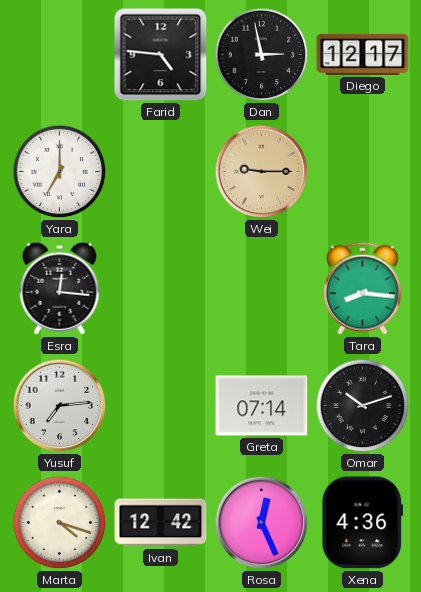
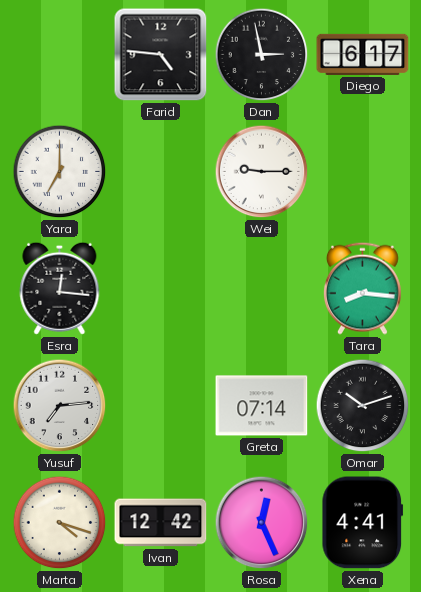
Diego: 12:17 -> 6:17
Wei dial: champagne -> white
Xena: 4:36 -> 4:41
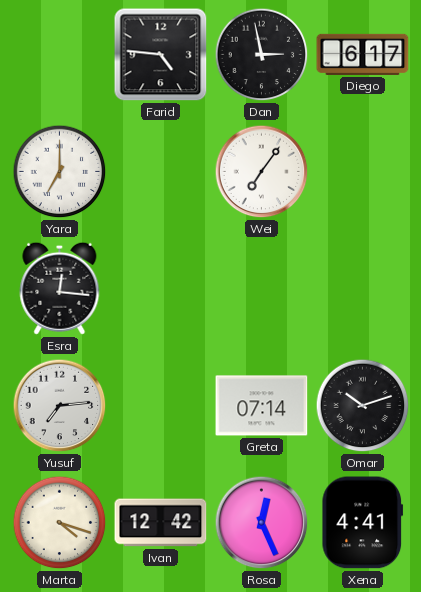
Wei: 9:15 -> 7:06
Tara: 8:16 -> none
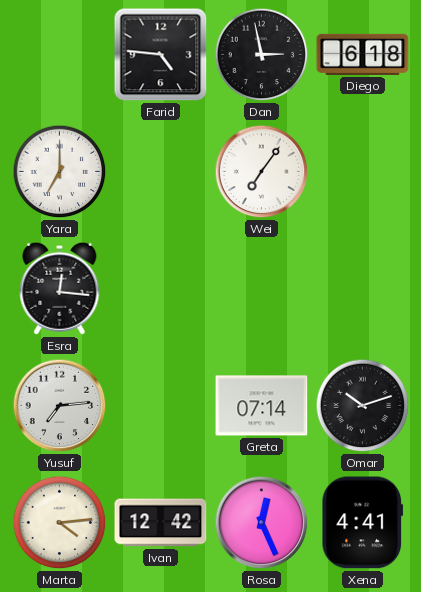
Diego: 6:17 -> 6:18
Marta: 4:18 -> 4:14
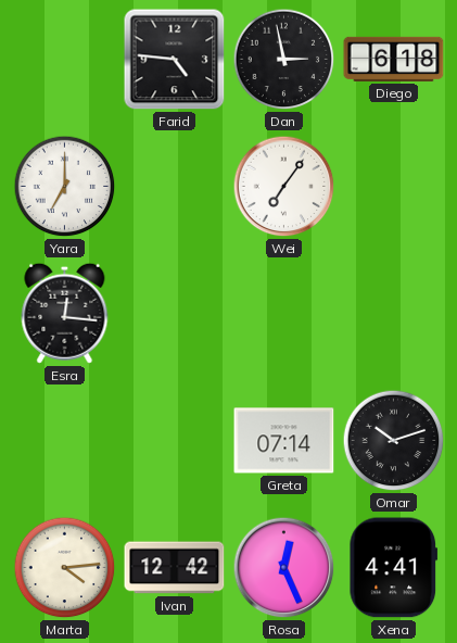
Yusuf: 7:14 -> none
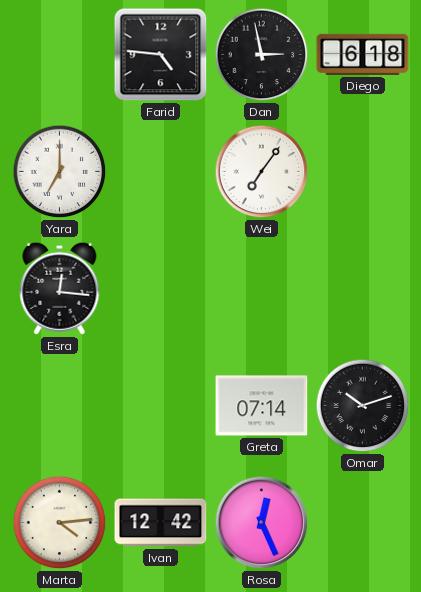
Xena: 4:41 -> none
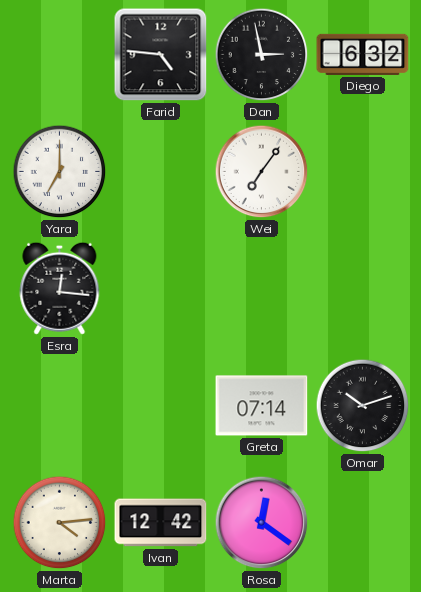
Diego: 6:18 -> 6:32
Rosa: 12:26 -> 12:21
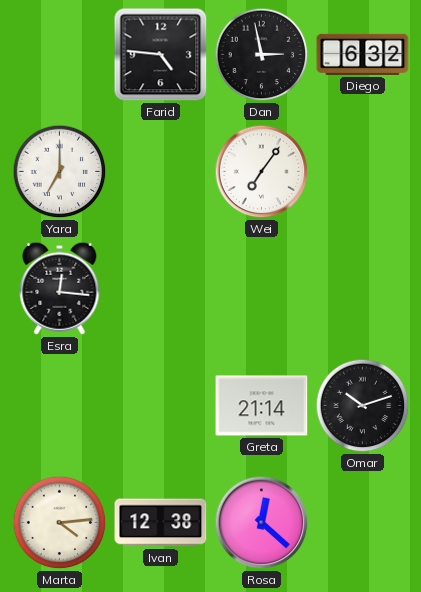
Greta: 07:14 -> 21:14
Ivan: 12:42 -> 12:38
Rosa: 12:21 -> 12:22
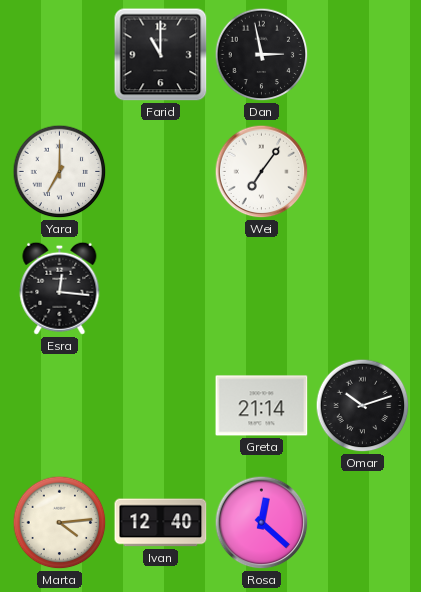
Farid: 4:46 -> 11:00
Diego: 6:32 -> none
Ivan: 12:38 -> 12:40
